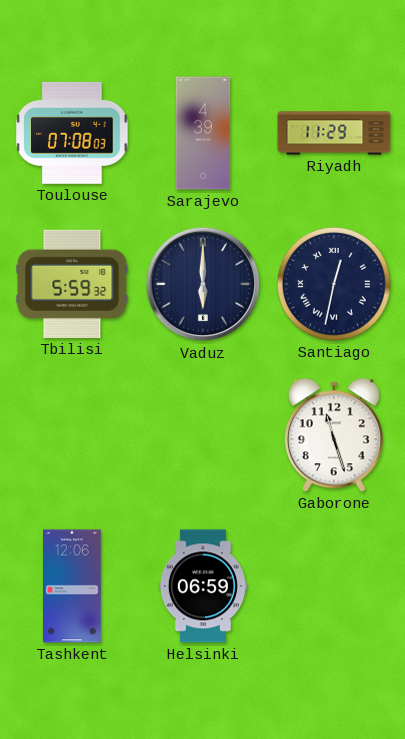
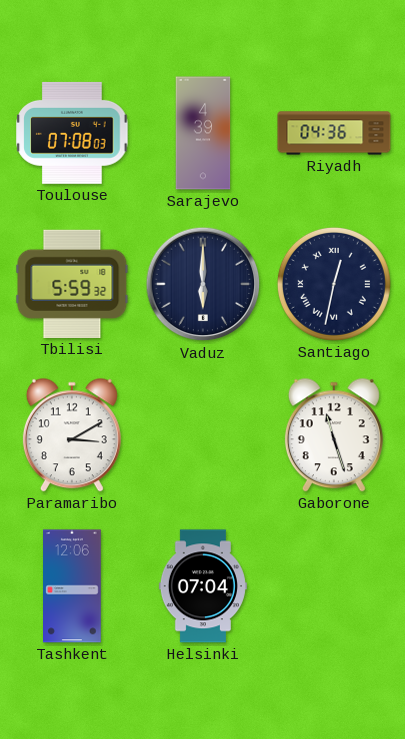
Riyadh: 11:29 -> 04:36
Paramaribo: none -> 3:10
Helsinki: 06:59 -> 07:04
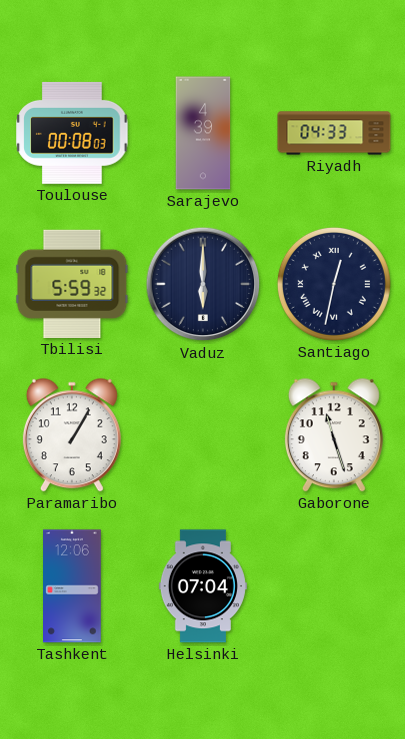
Toulouse: 07:08 -> 00:08
Riyadh: 04:36 -> 04:33
Paramaribo: 3:10 -> 1:05
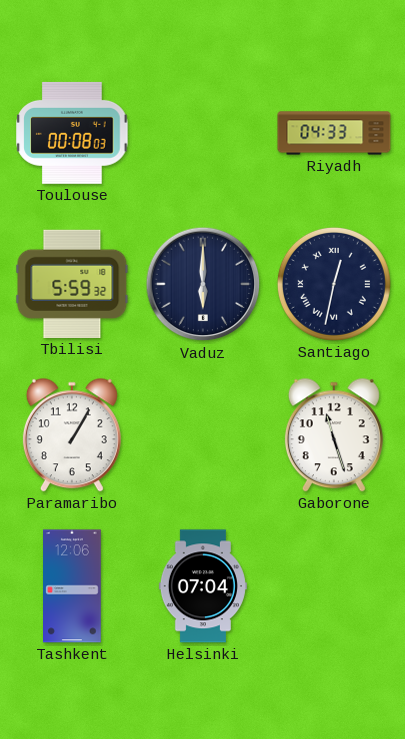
Sarajevo: 4:39 -> none
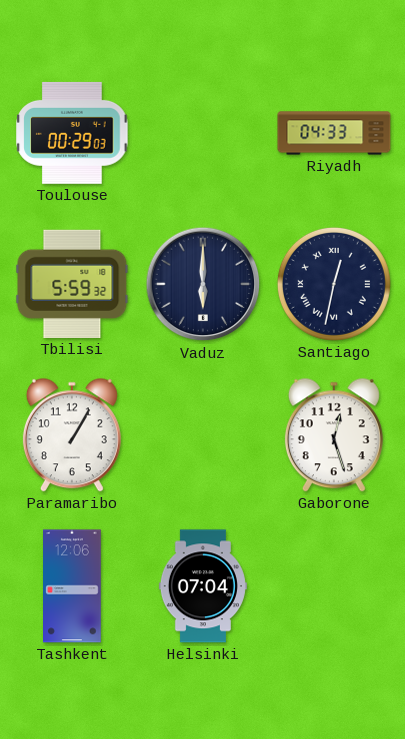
Toulouse: 00:08 -> 00:29
Gaborone: 11:27 -> 12:27
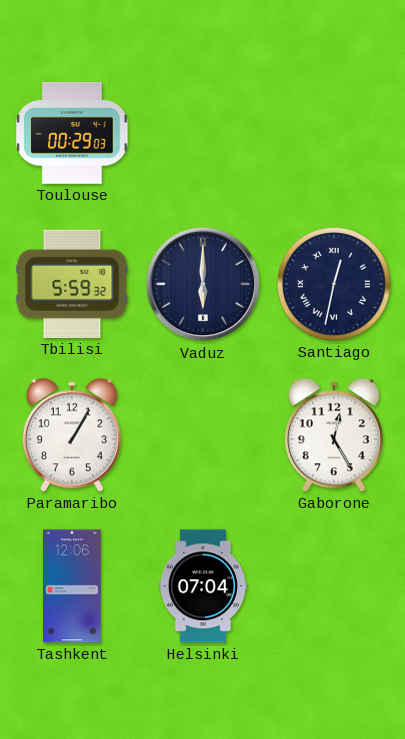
Riyadh: 04:33 -> none
Gaborone: 12:27 -> 12:25
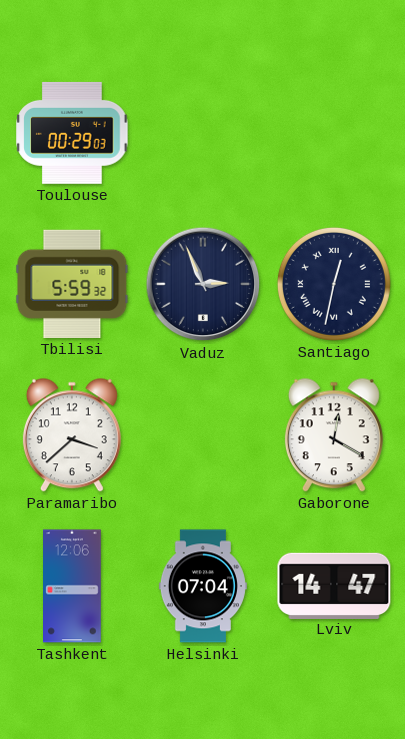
Vaduz: 6:00 -> 2:56
Paramaribo: 1:05 -> 3:38
Gaborone: 12:25 -> 12:20
Lviv: none -> 14:47
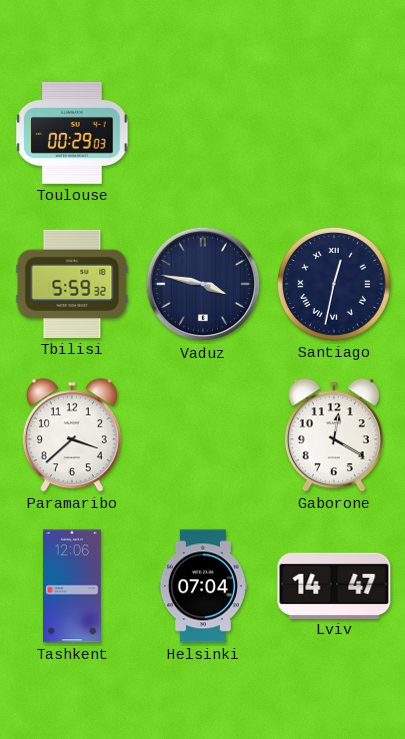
Vaduz: 2:56 -> 3:47
